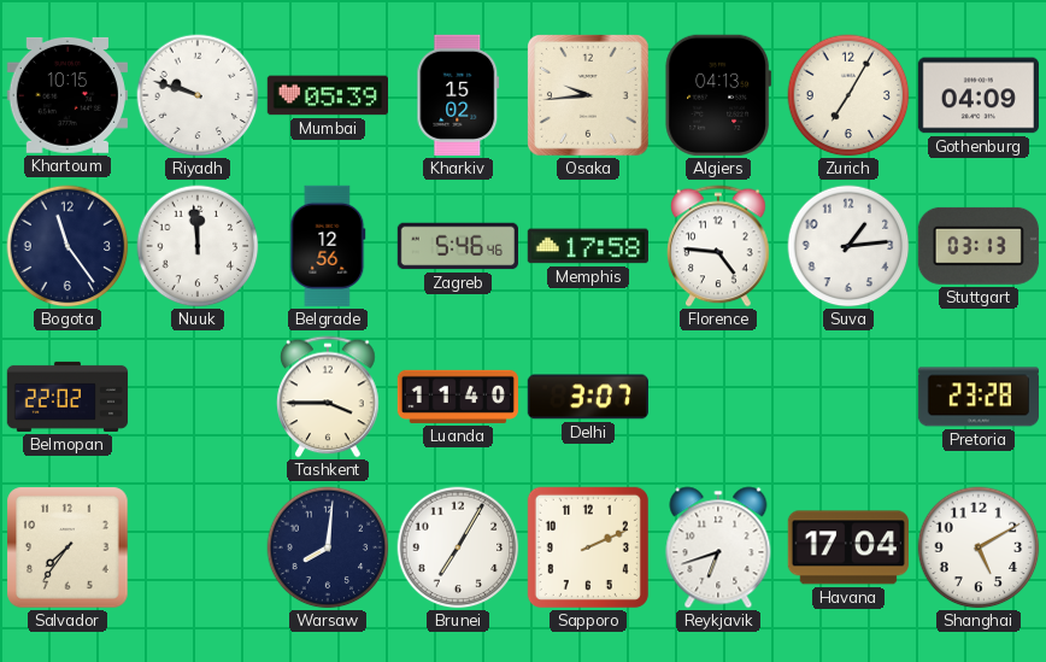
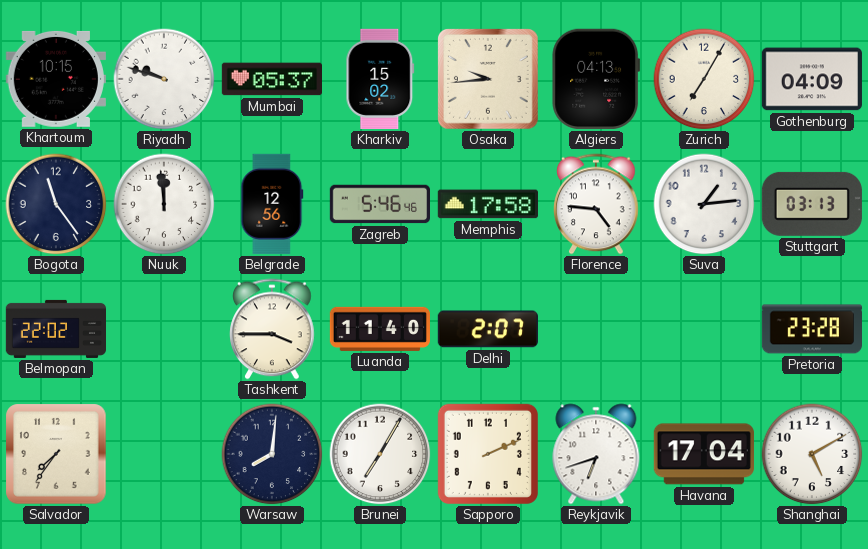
Mumbai: 05:39 -> 05:37
Delhi: 3:07 -> 2:07
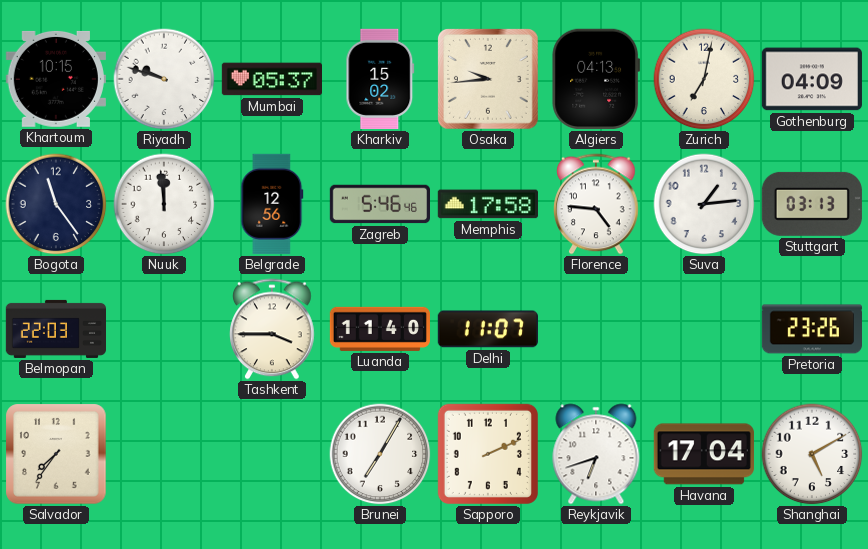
Zurich: 7:05 -> 7:02
Belmopan: 22:02 -> 22:03
Delhi: 2:07 -> 11:07
Pretoria: 23:28 -> 23:26
Warsaw: 8:01 -> none
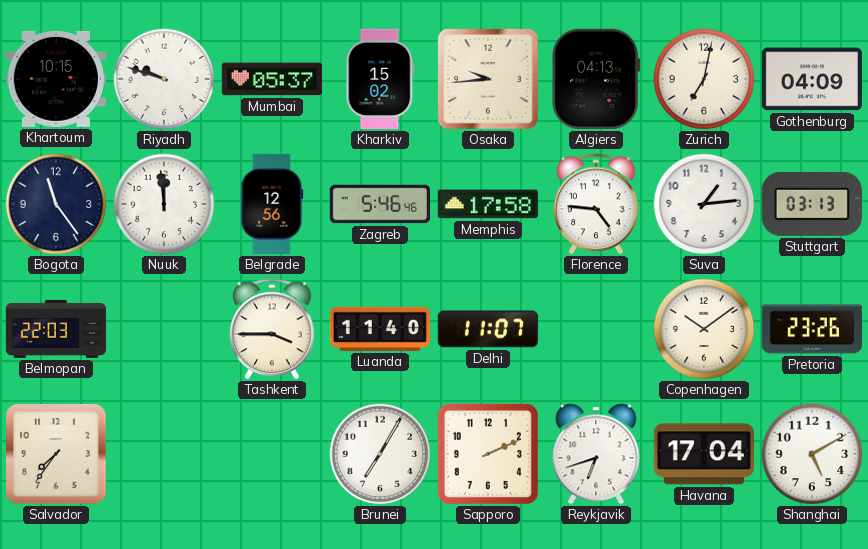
Copenhagen: none -> 10:09
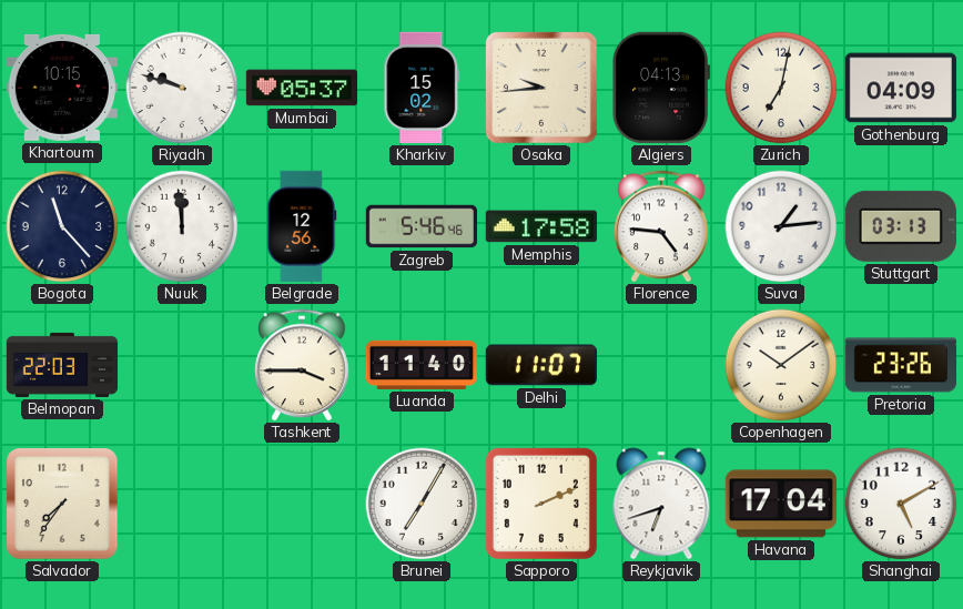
Bogota: 11:24 -> 11:23
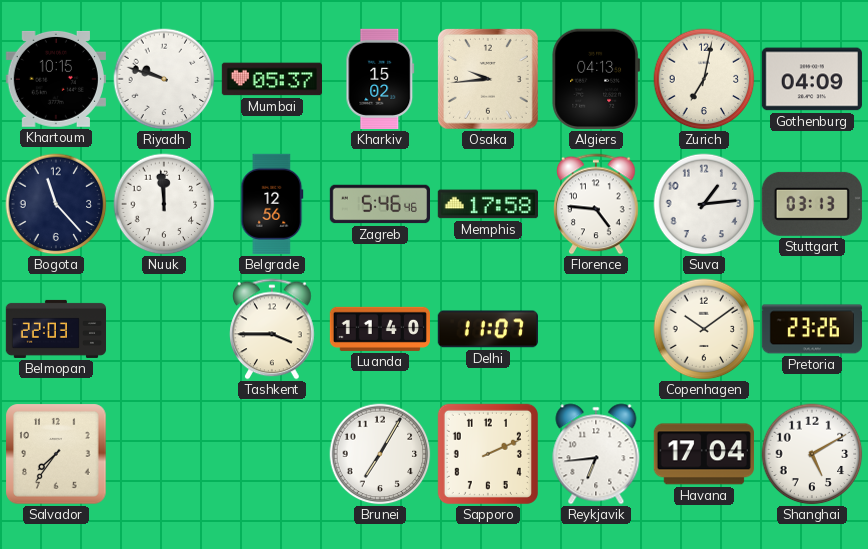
Reykjavik: 6:42 -> 6:44
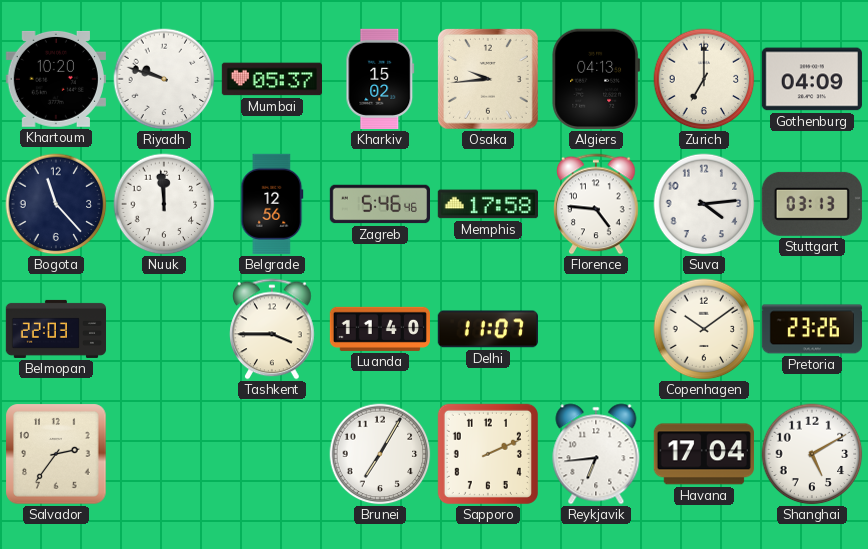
Khartoum: 10:15 -> 10:20
Zurich: 7:02 -> 7:00
Suva: 1:14 -> 4:14
Salvador: 7:36 -> 2:36
